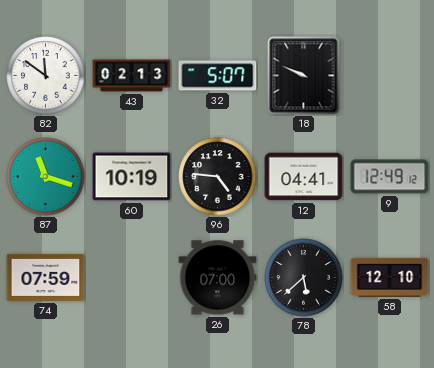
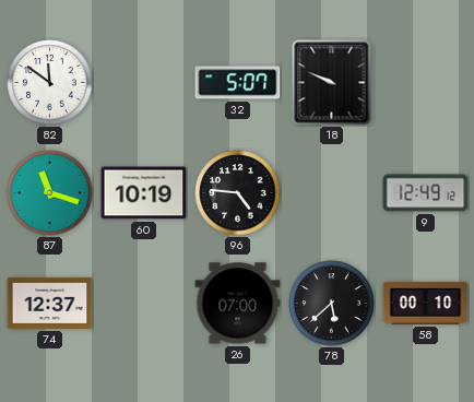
43: 02:13 -> none
12: 04:41 -> none
74: 07:59 -> 12:37
58: 12:10 -> 00:10
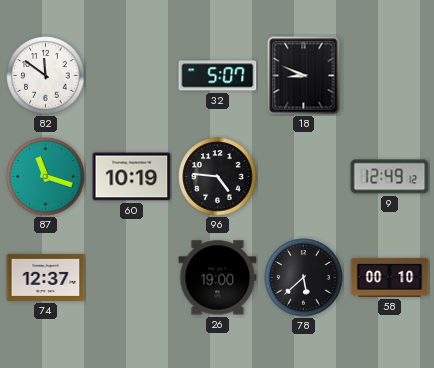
18: 9:49 -> 8:49
26: 07:00 -> 19:00
